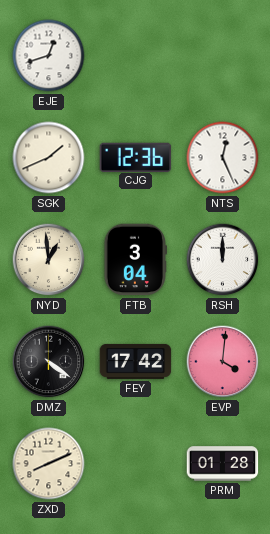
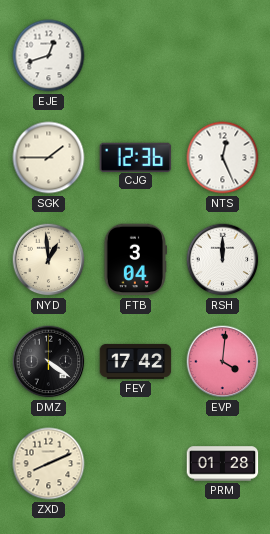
SGK: 1:41 -> 1:45
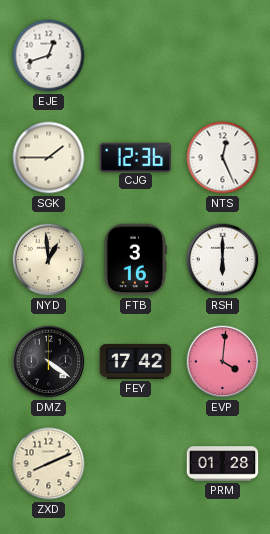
FTB: 3:04 -> 3:16
RSH: 12:00 -> 6:00
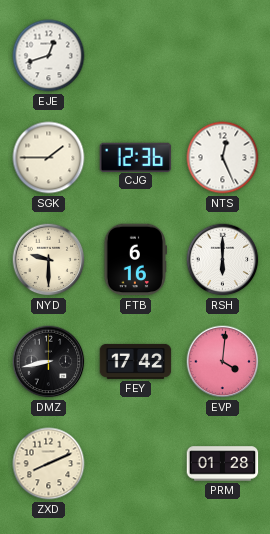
NYD: 12:59 -> 9:30
FTB: 3:16 -> 6:16
DMZ: 4:21 -> 8:43
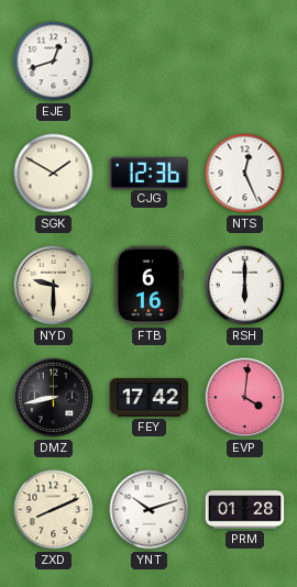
SGK: 1:45 -> 1:50
YNT: none -> 10:12
